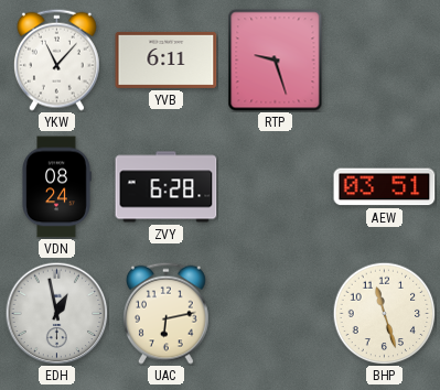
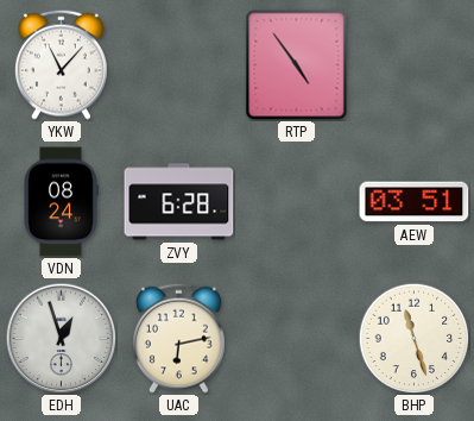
YVB: 6:11 -> none
RTP: 9:27 -> 4:54
EDH: 12:58 -> 12:57
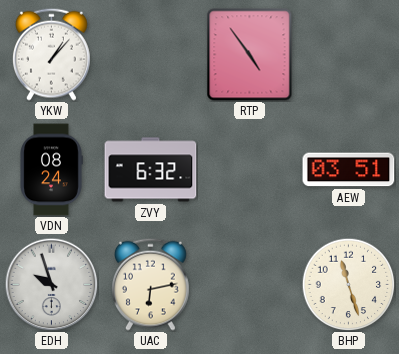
YKW: 11:07 -> 1:07
ZVY: 6:28 -> 6:32
EDH: 12:57 -> 9:57
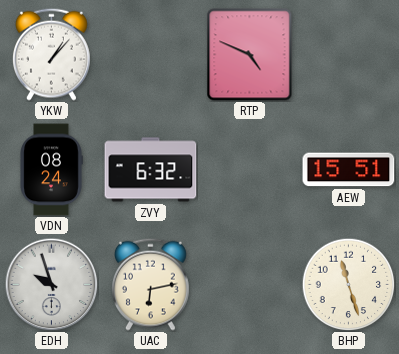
RTP: 4:54 -> 4:49
AEW: 03:51 -> 15:51
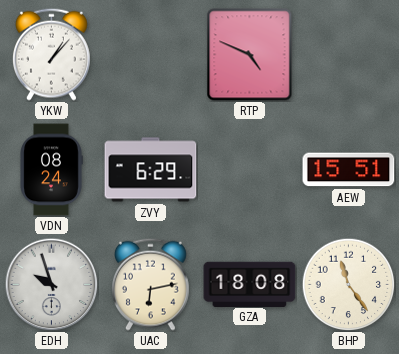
ZVY: 6:32 -> 6:29
GZA: none -> 18:08
BHP: 11:27 -> 11:24
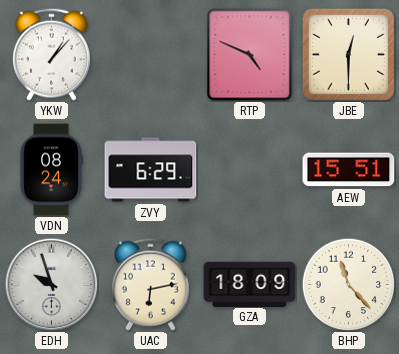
JBE: none -> 12:30
GZA: 18:08 -> 18:09
BHP: 11:24 -> 11:23
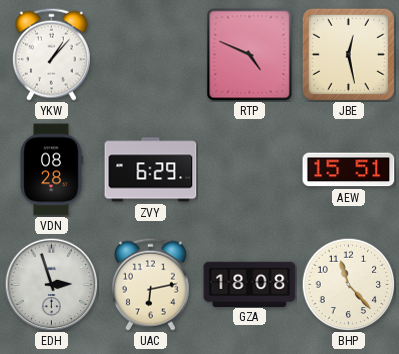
JBE: 12:30 -> 12:28
VDN: 08:24 -> 08:28
EDH: 9:57 -> 2:57
GZA: 18:09 -> 18:08
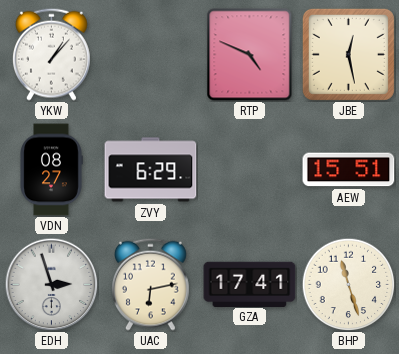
VDN: 08:28 -> 08:27
GZA: 18:08 -> 17:41
BHP: 11:23 -> 11:27
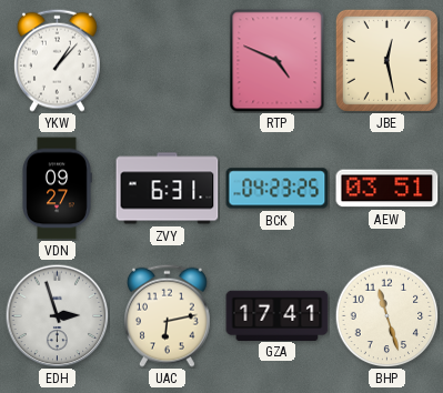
VDN: 08:27 -> 09:27
ZVY: 6:29 -> 6:31
BCK: none -> 04:23
AEW: 15:51 -> 03:51
